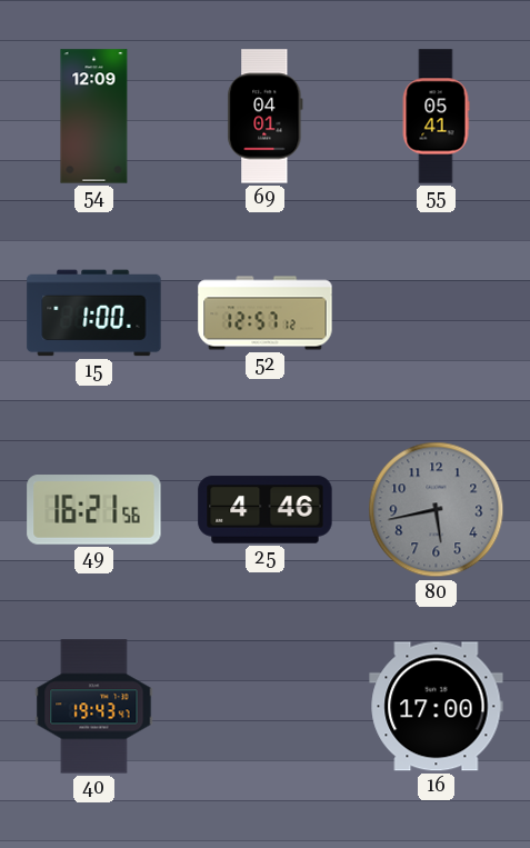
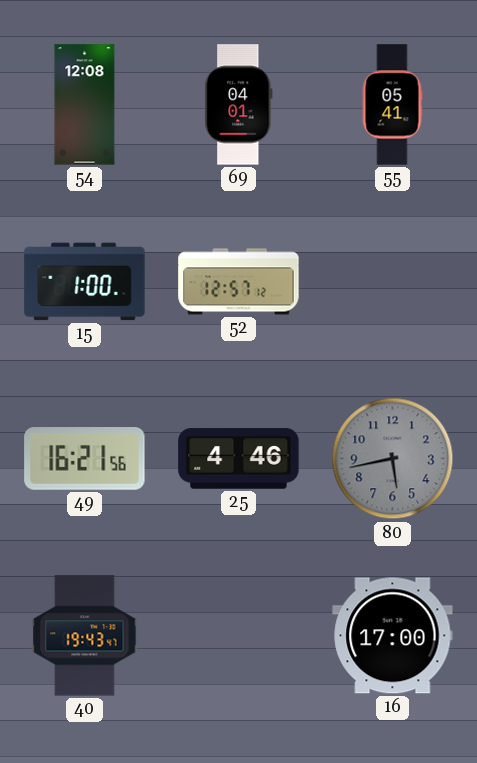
54: 12:09 -> 12:08
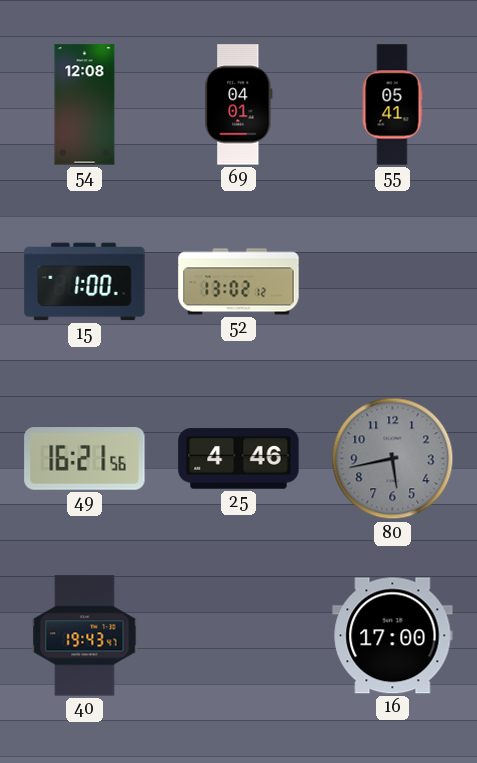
52: 12:57 -> 13:02
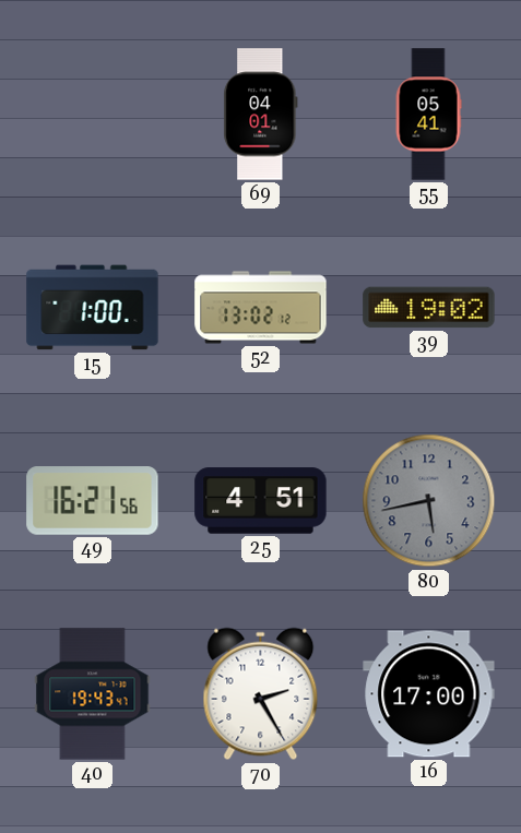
54: 12:08 -> none
39: none -> 19:02
25: 4:46 -> 4:51
70: none -> 2:25
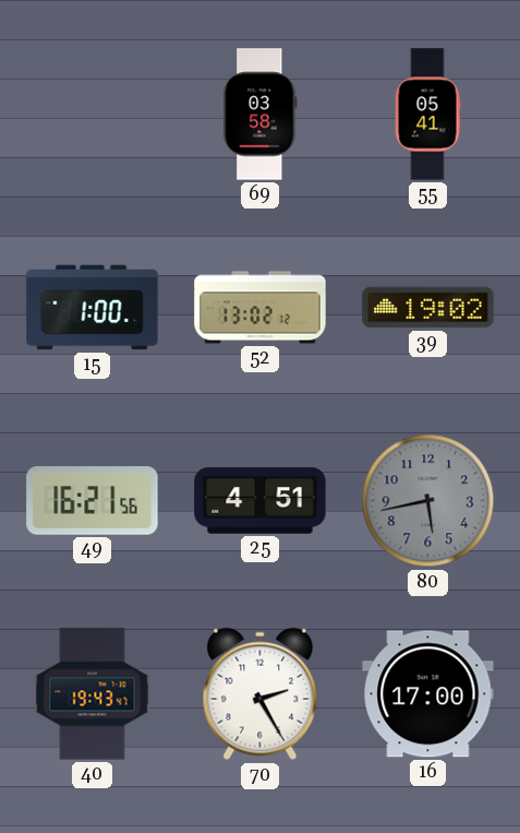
69: 04:01 -> 03:58
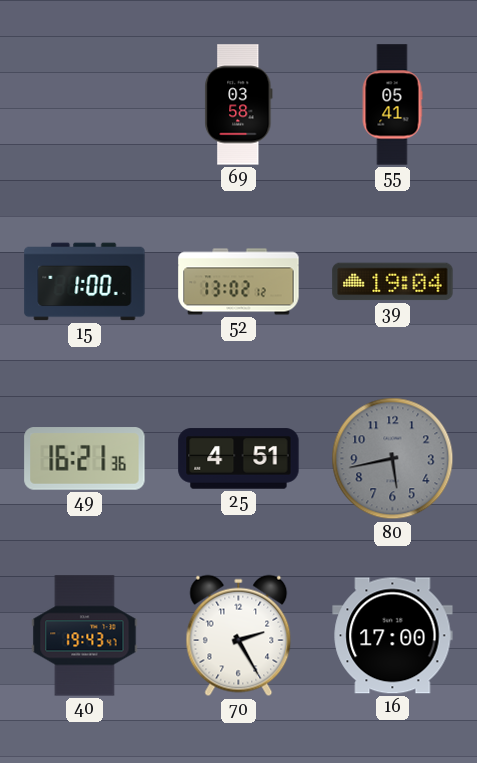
39: 19:02 -> 19:04
49: 16:21:56 -> 16:21:36
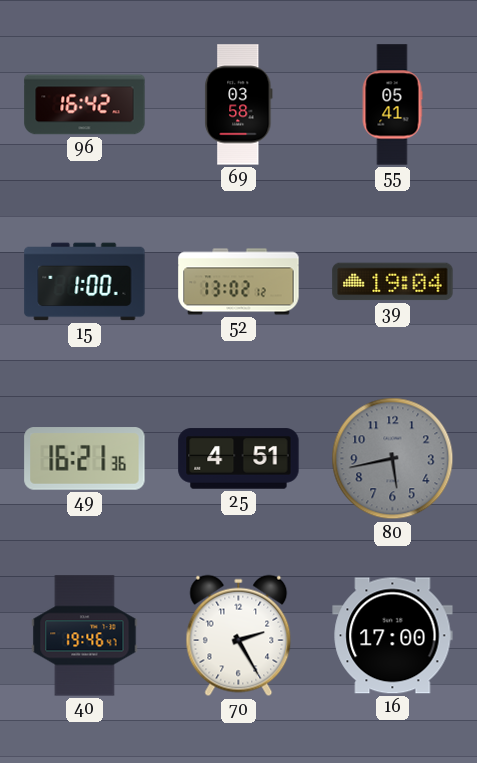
96: none -> 16:42
40: 19:43 -> 19:46
